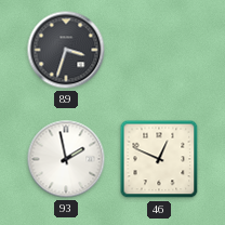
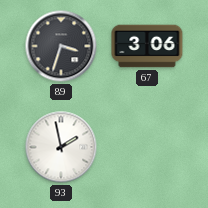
67: none -> 3:06
46: 12:49 -> none
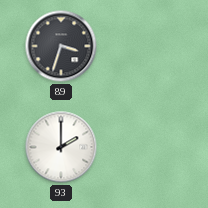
67: 3:06 -> none
93: 1:58 -> 2:00
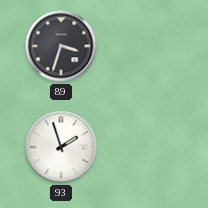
93: 2:00 -> 1:57
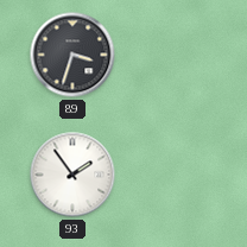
93: 1:57 -> 1:54
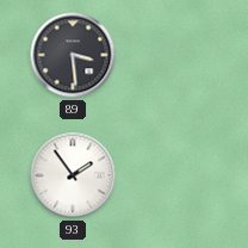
89: 3:33 -> 3:29
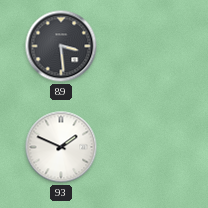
93: 1:54 -> 1:49
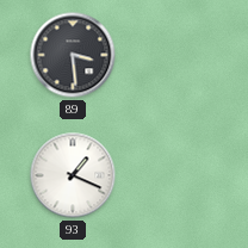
93: 1:49 -> 1:19
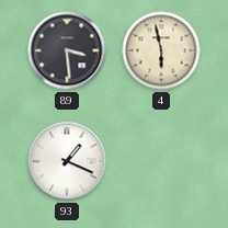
4: none -> 5:58
